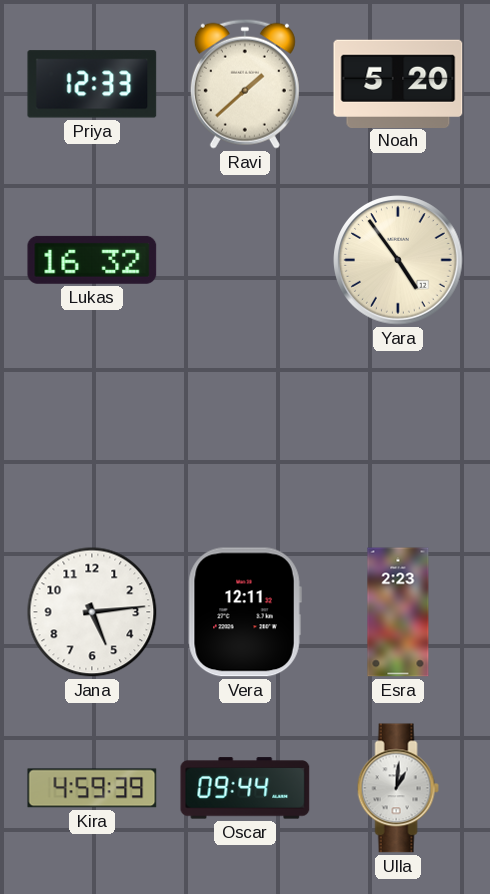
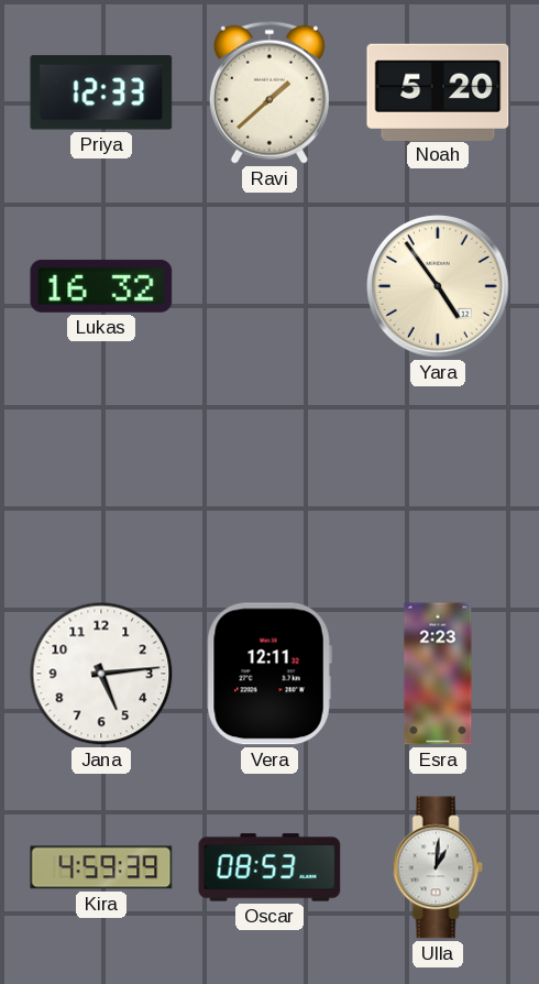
Oscar: 09:44 -> 08:53
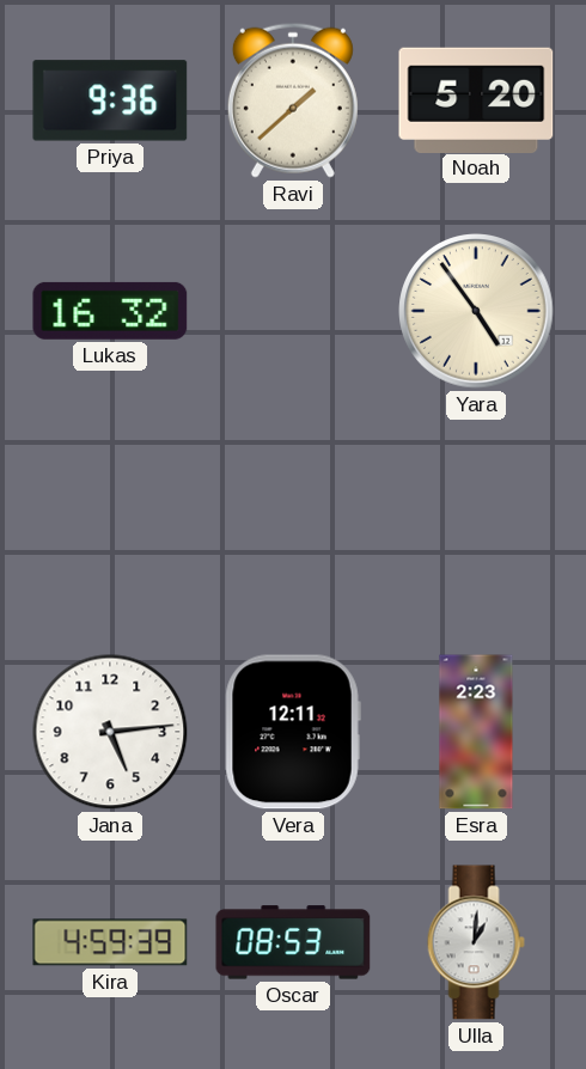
Priya: 12:33 -> 9:36
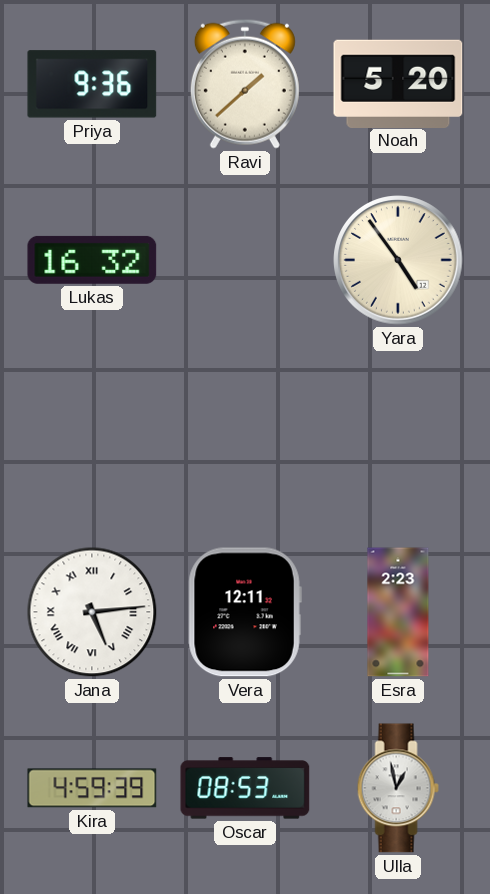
Jana numerals: Arabic -> Roman
Ulla: 1:01 -> 12:58
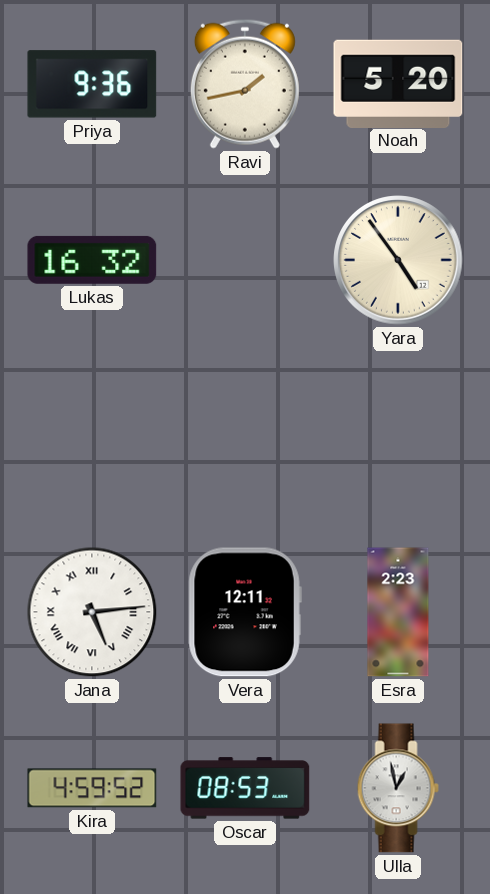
Ravi: 1:38 -> 1:43
Kira: 4:59:39 -> 4:59:52
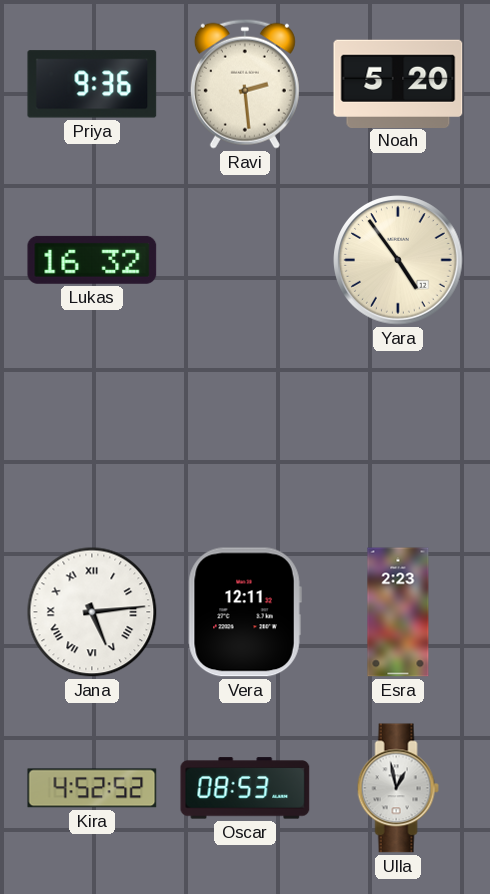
Ravi: 1:43 -> 2:29
Kira: 4:59 -> 4:52
